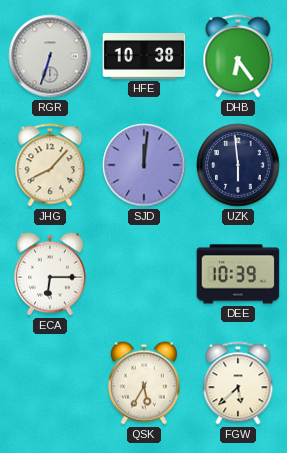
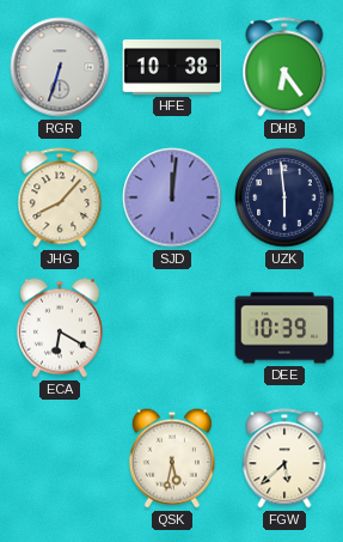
ECA: 6:15 -> 6:20
QSK: 5:35 -> 5:32
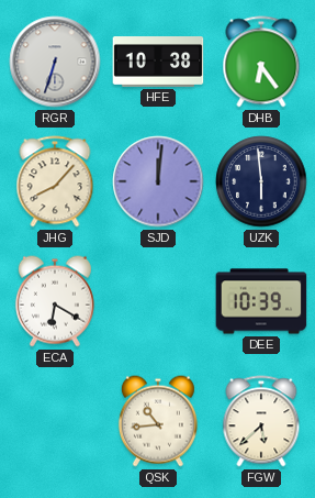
QSK: 5:32 -> 10:44
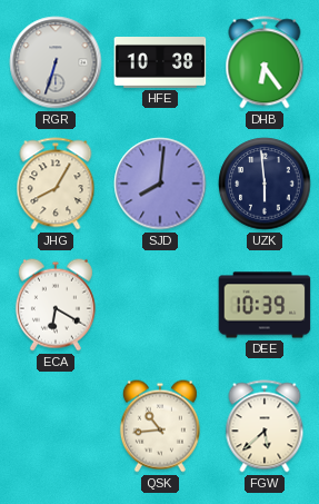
JHG: 8:07 -> 8:05
SJD: 12:01 -> 8:01
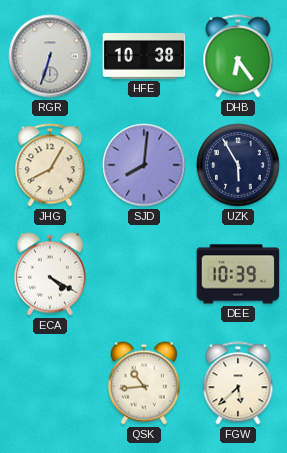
UZK: 5:59 -> 5:55
ECA: 6:20 -> 4:20
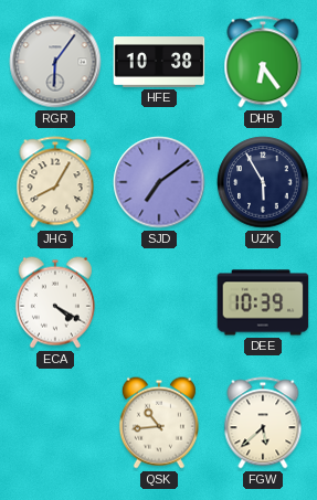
RGR: 6:33 -> 6:06
SJD: 8:01 -> 7:09
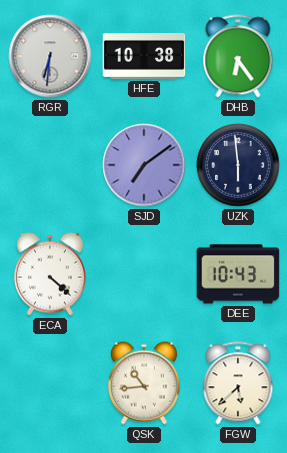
RGR: 6:06 -> 6:31
JHG: 8:05 -> none
UZK: 5:55 -> 5:59
ECA: 4:20 -> 4:22
DEE: 10:39 -> 10:43
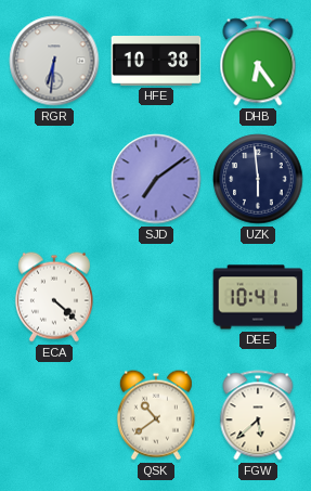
DEE: 10:43 -> 10:41
QSK: 10:44 -> 10:39
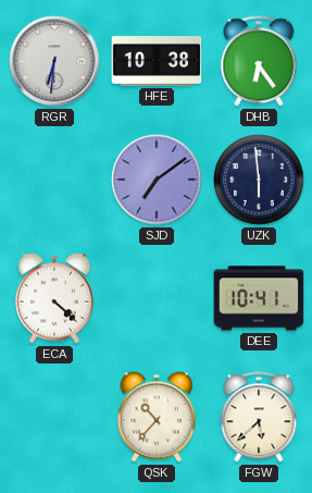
QSK: 10:39 -> 10:37
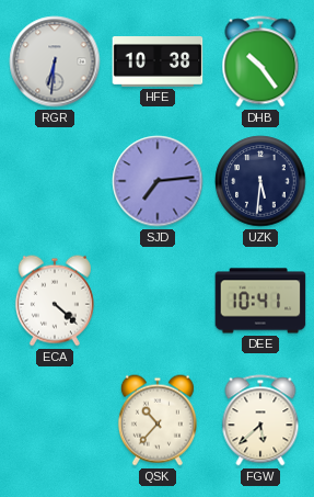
DHB: 6:24 -> 10:24
SJD: 7:09 -> 7:14
UZK: 5:59 -> 5:31
